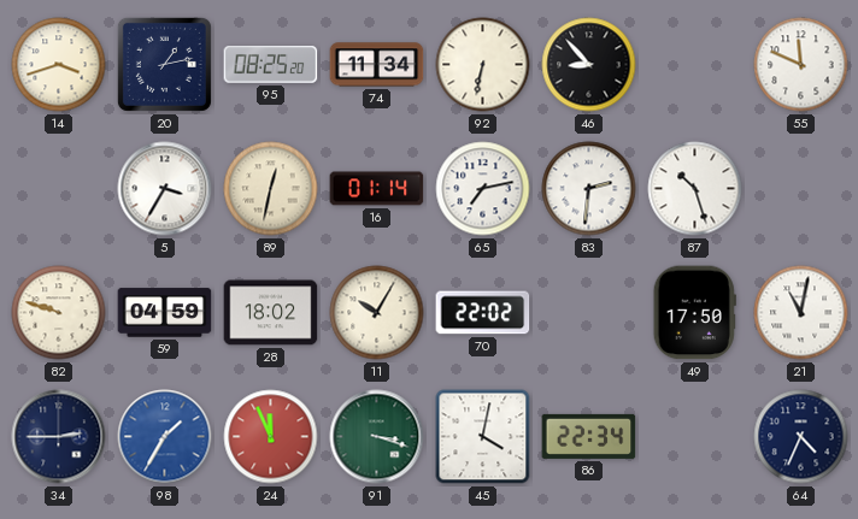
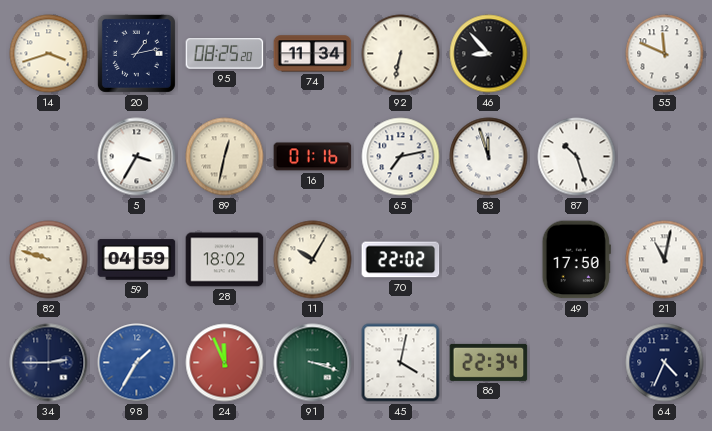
16: 01:14 -> 01:16
83: 2:31 -> 11:57
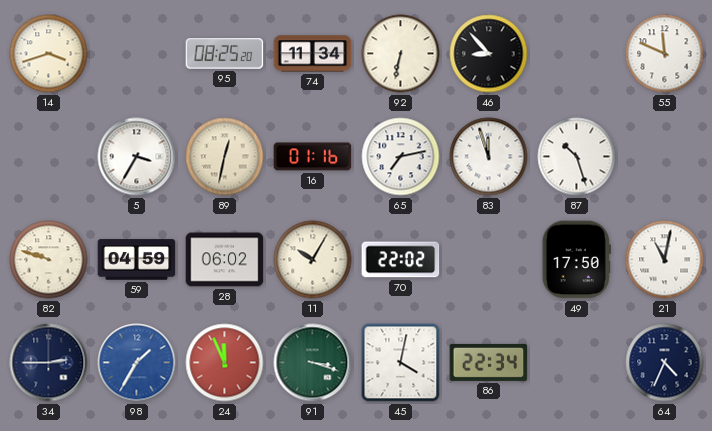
20: 1:13 -> none
28: 18:02 -> 06:02
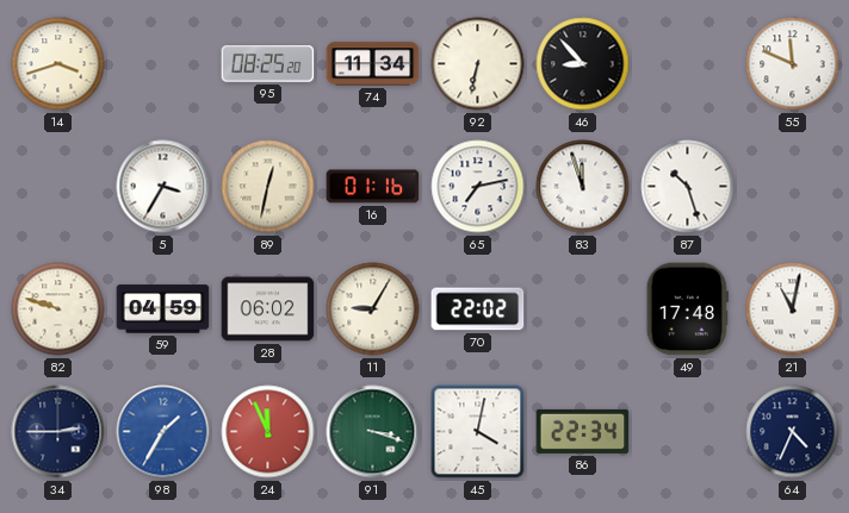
11: 10:05 -> 9:05
49: 17:50 -> 17:48
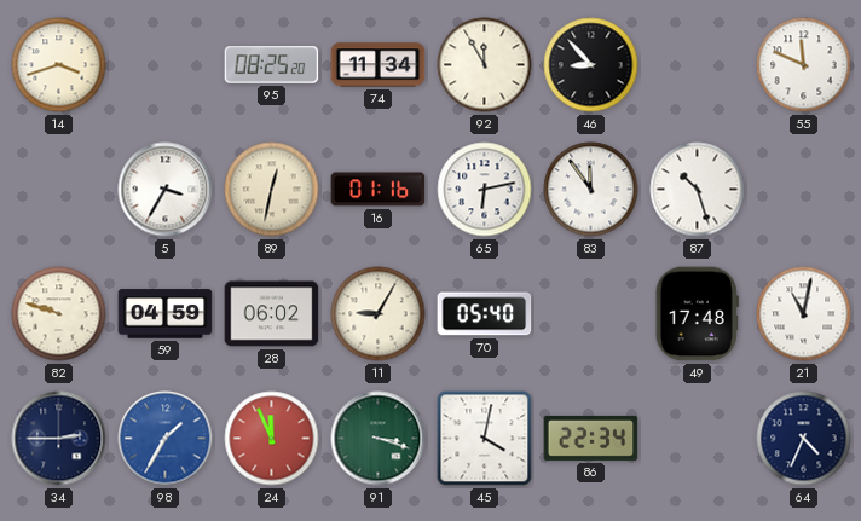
92: 6:32 -> 11:55
65: 7:13 -> 6:13
83: 11:57 -> 11:54
70: 22:02 -> 05:40
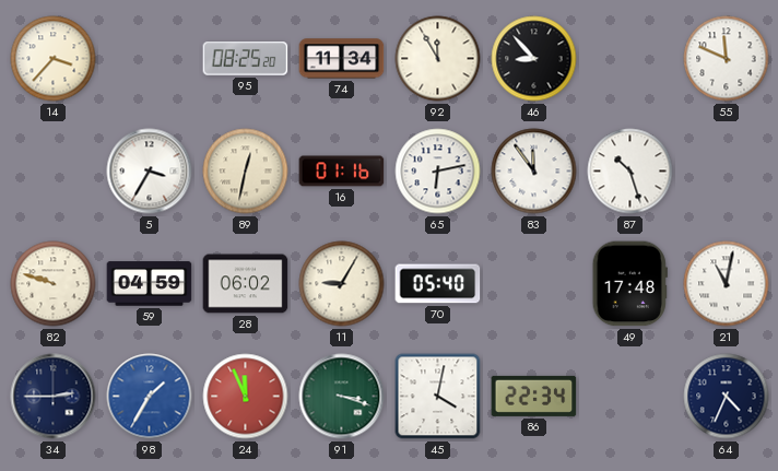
14: 3:42 -> 3:37
